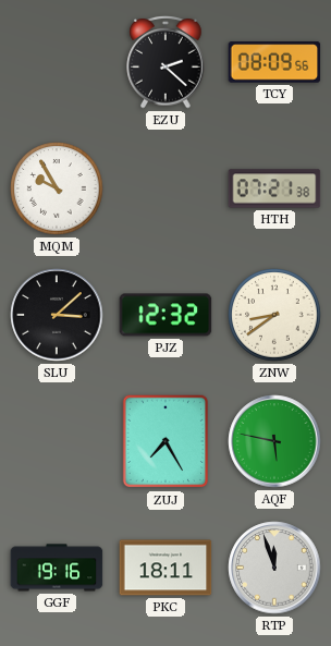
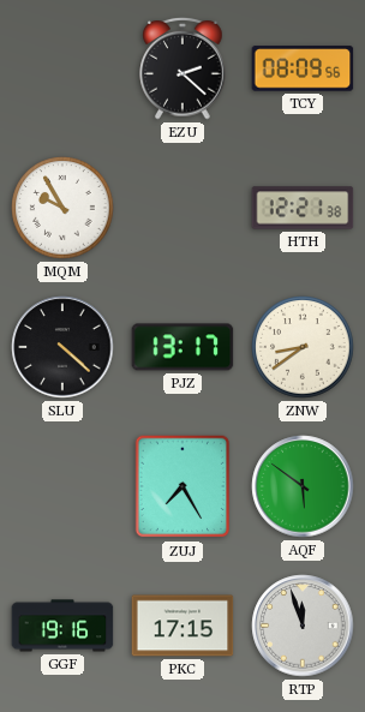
HTH: 07:21 -> 12:21
SLU: 3:08 -> 4:22
PJZ: 12:32 -> 13:17
AQF: 5:47 -> 5:51
PKC: 18:11 -> 17:15
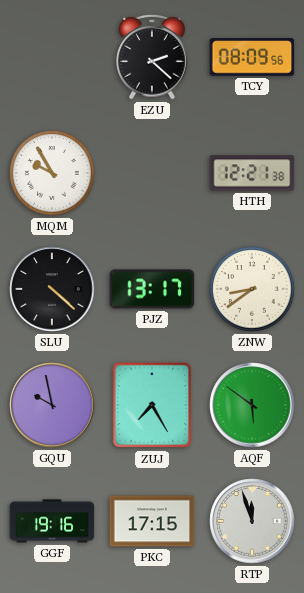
GQU: none -> 9:58
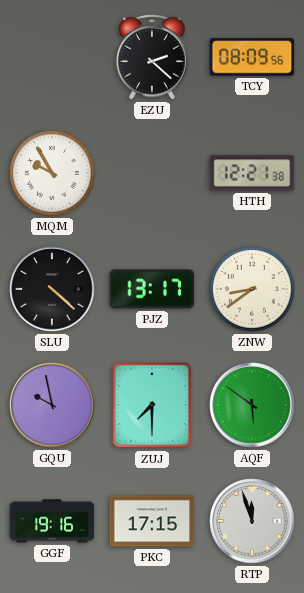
ZUJ: 7:25 -> 7:30
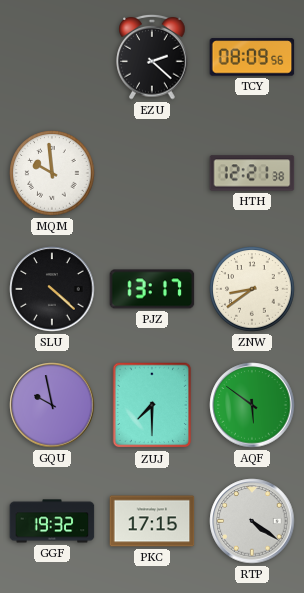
MQM: 9:55 -> 9:59
GGF: 19:16 -> 19:32
RTP: 11:57 -> 4:21
